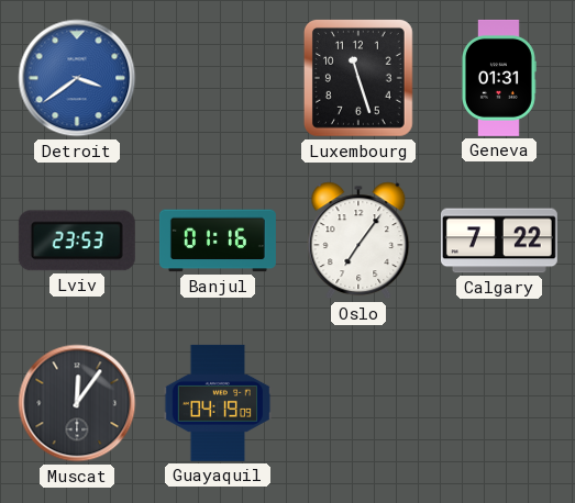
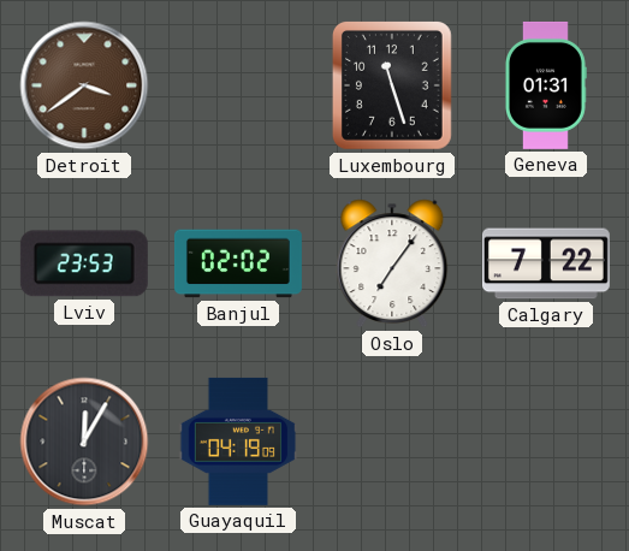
Detroit dial: blue -> brown
Banjul: 01:16 -> 02:02
Muscat: 12:06 -> 12:05
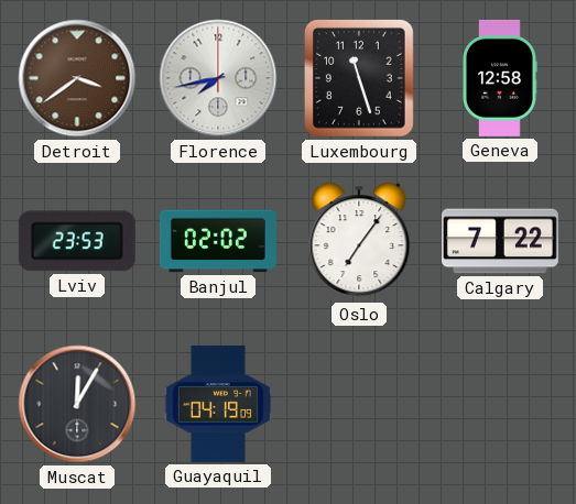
Florence: none -> 7:43
Geneva: 01:31 -> 12:58
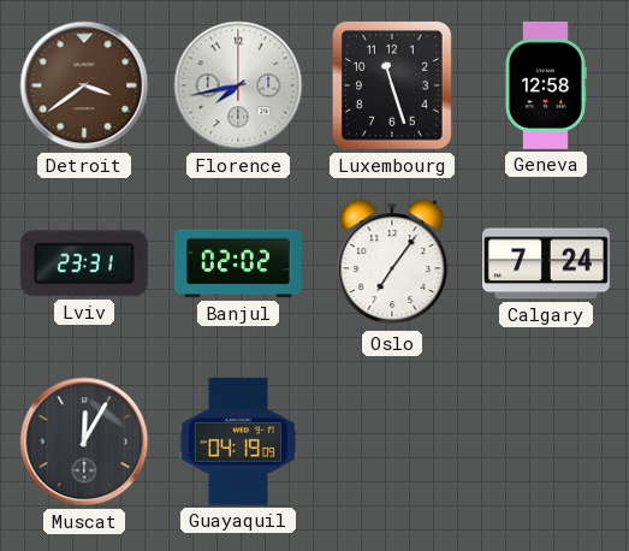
Lviv: 23:53 -> 23:31
Calgary: 7:22 -> 7:24
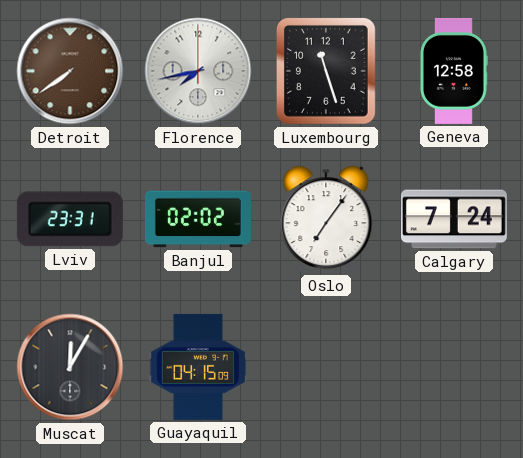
Detroit: 3:39 -> 7:39
Guayaquil: 04:19 -> 04:15
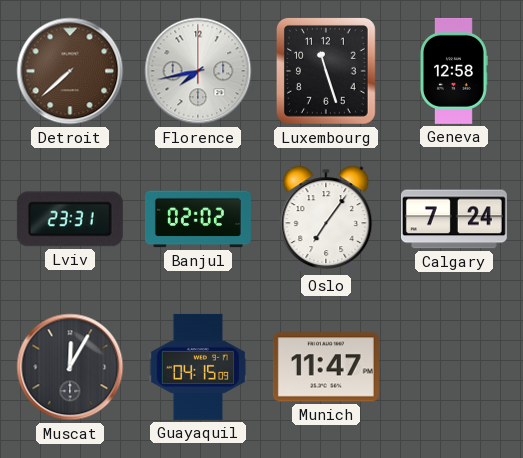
Detroit: 7:39 -> 7:38
Munich: none -> 11:47
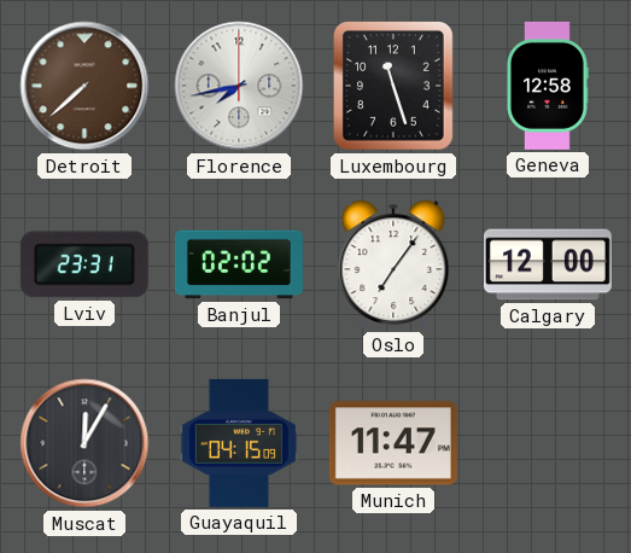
Calgary: 7:24 -> 12:00
